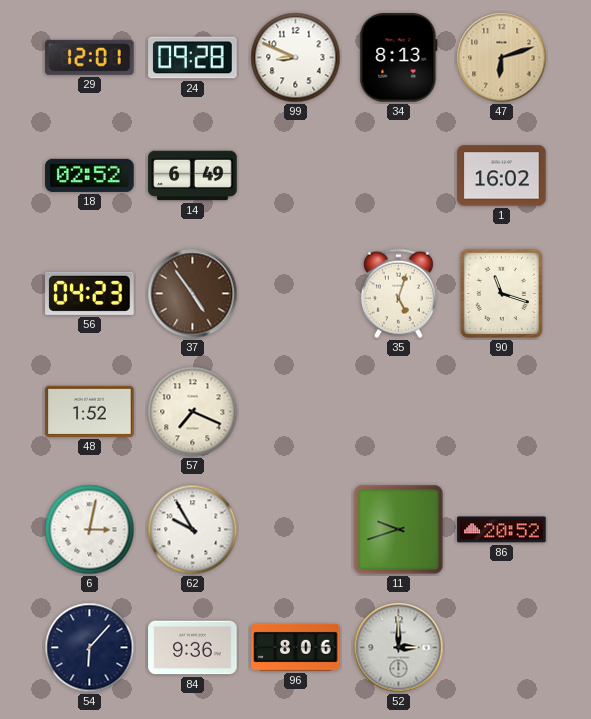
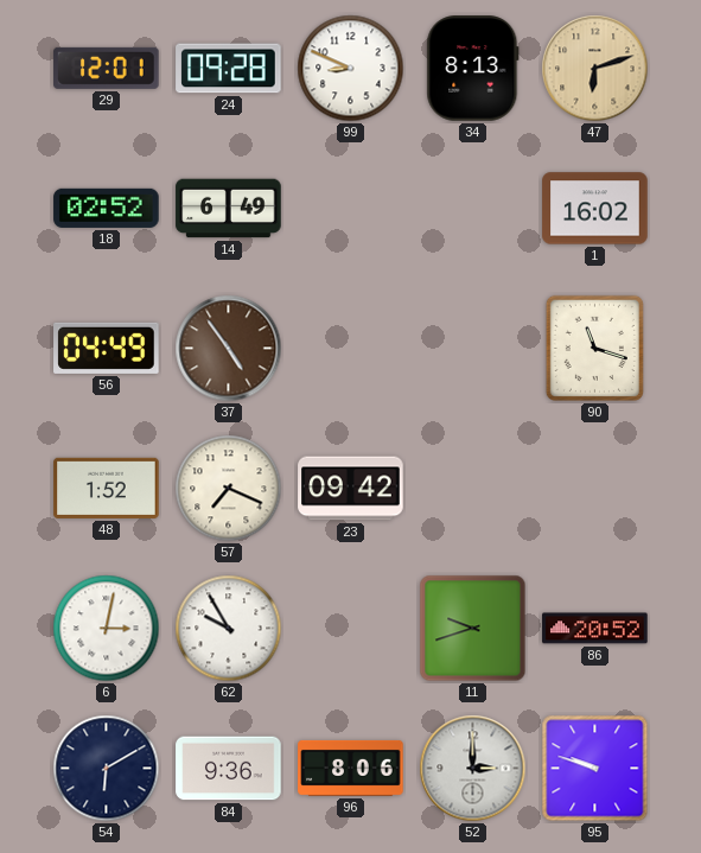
56: 04:23 -> 04:49
35: 5:03 -> none
23: none -> 09:42
54: 6:07 -> 6:10
95: none -> 9:48
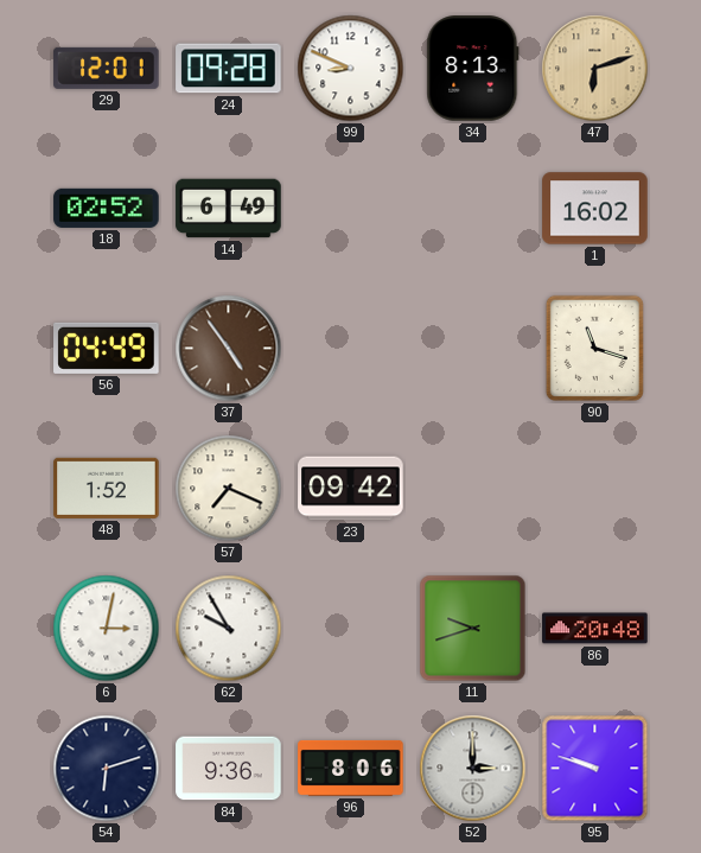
86: 20:52 -> 20:48
54: 6:10 -> 6:12
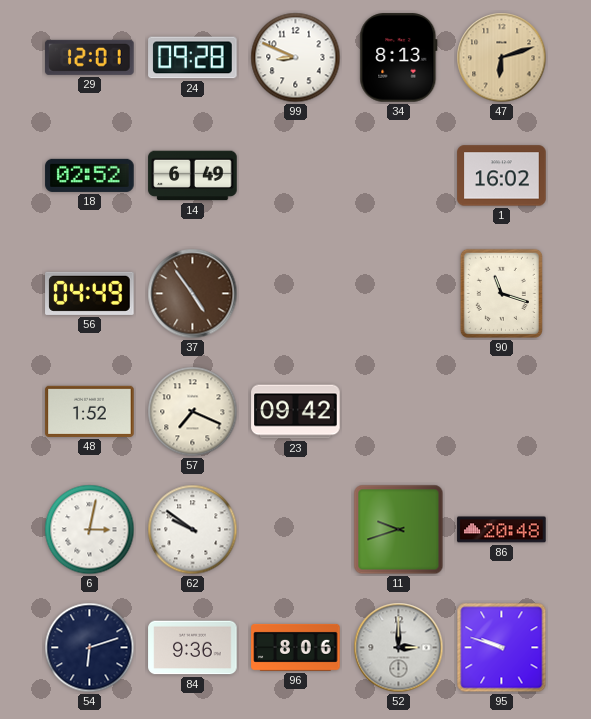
62: 9:55 -> 9:51
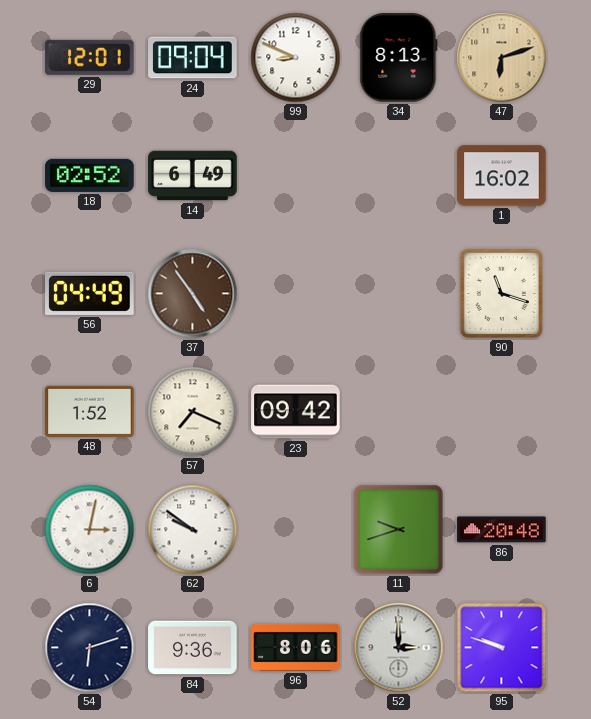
24: 09:28 -> 09:04
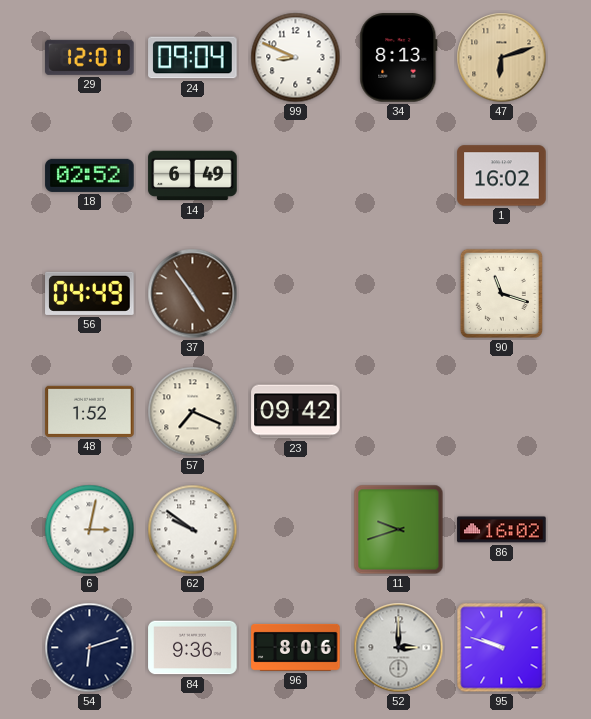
86: 20:48 -> 16:02
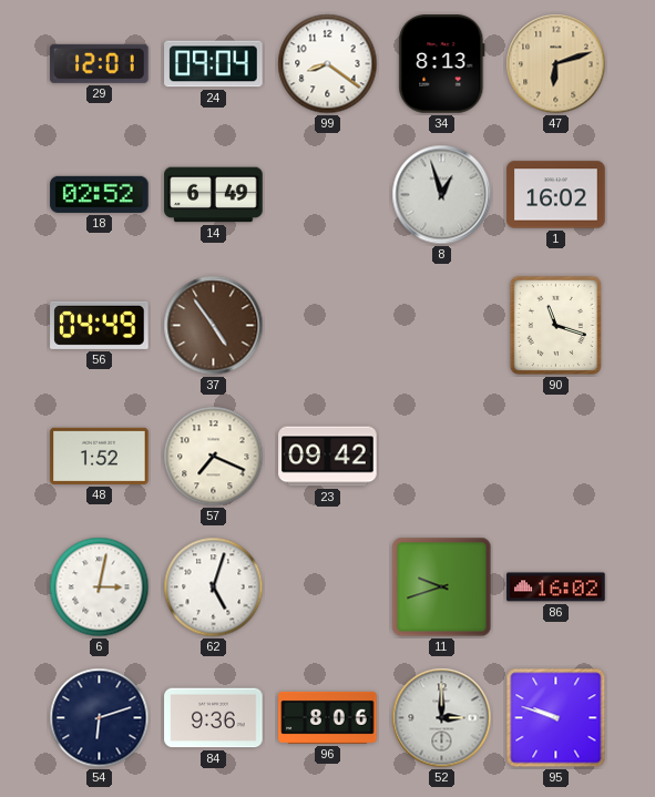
99: 8:49 -> 8:21
8: none -> 12:57
62: 9:51 -> 5:03
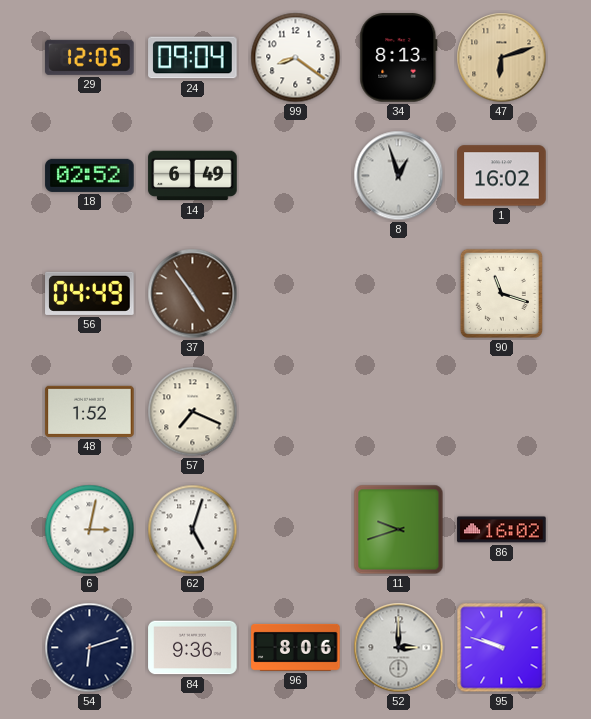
29: 12:01 -> 12:05
23: 09:42 -> none
